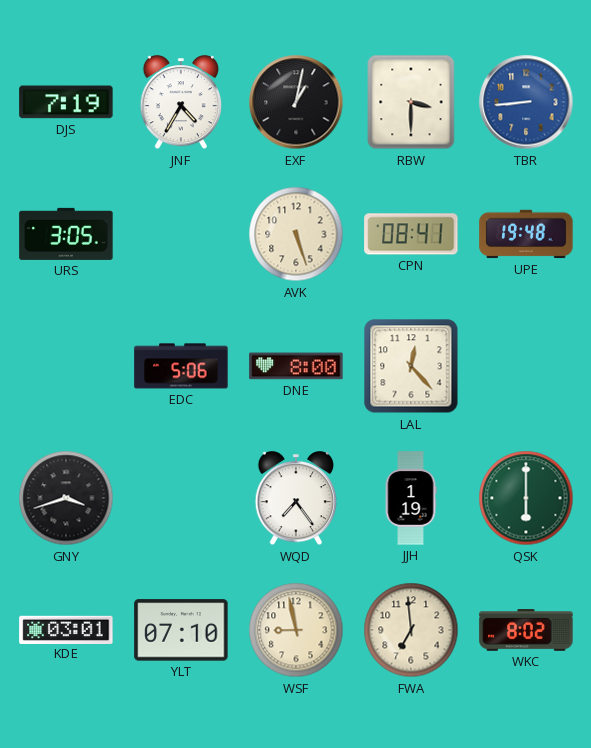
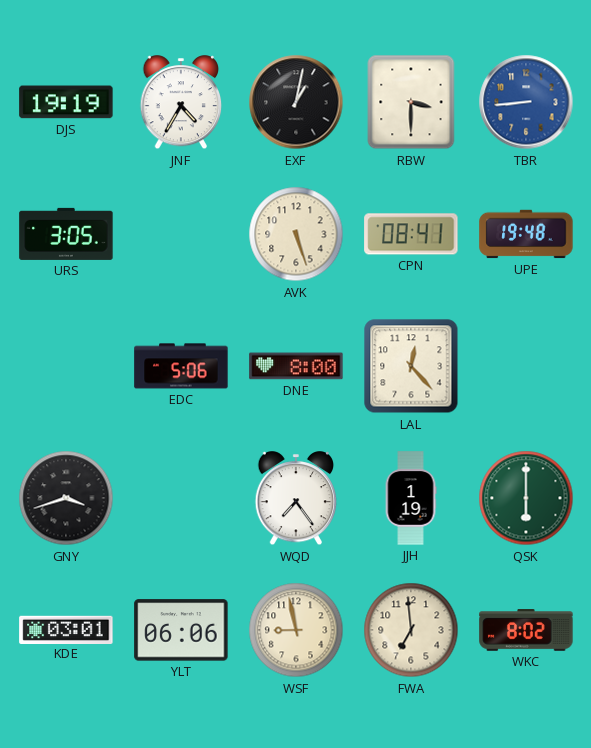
DJS: 7:19 -> 19:19
YLT: 07:10 -> 06:06
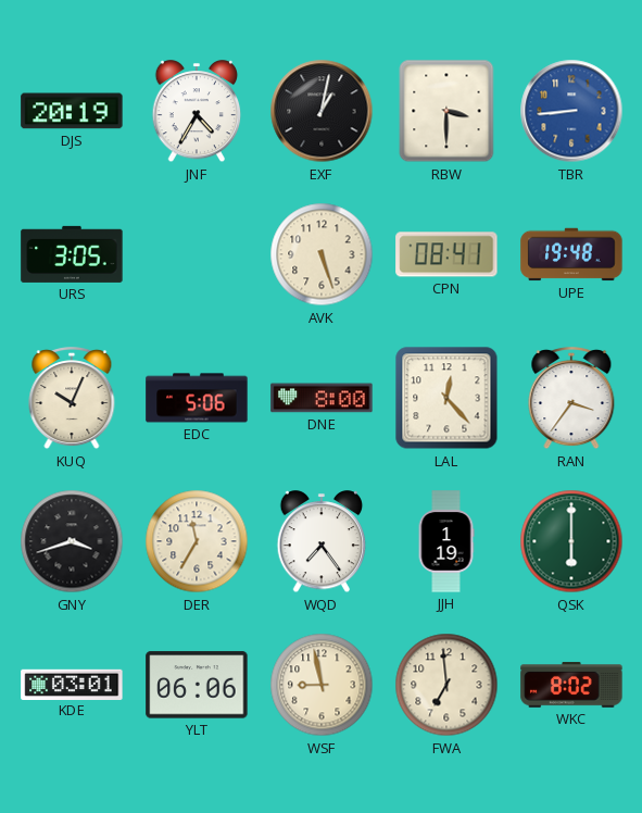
DJS: 19:19 -> 20:19
KUQ: none -> 10:04
RAN: none -> 3:36
DER: none -> 11:35
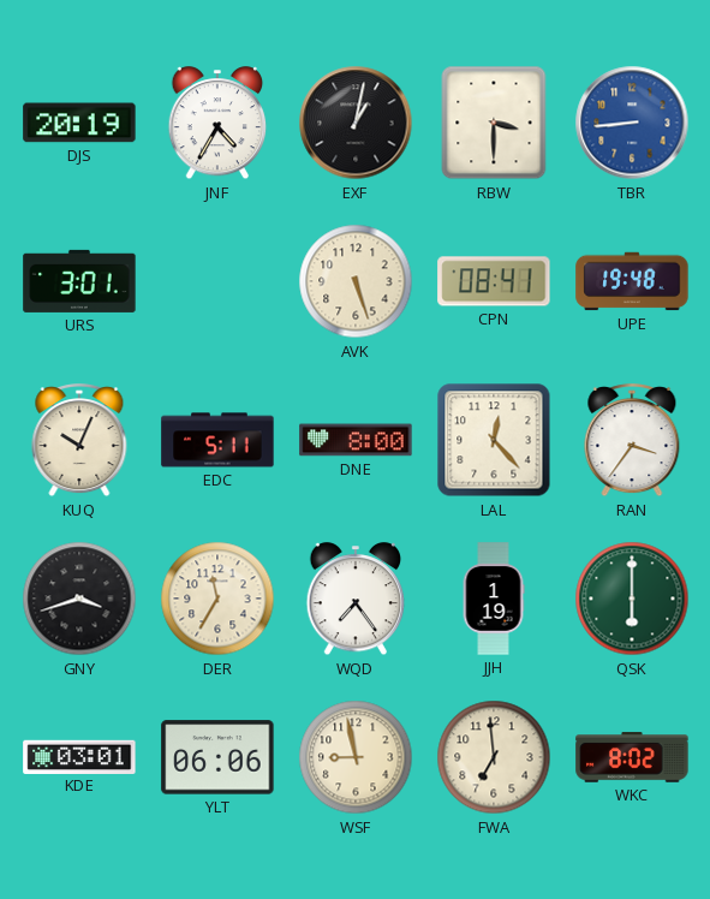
URS: 3:05 -> 3:01
EDC: 5:06 -> 5:11
